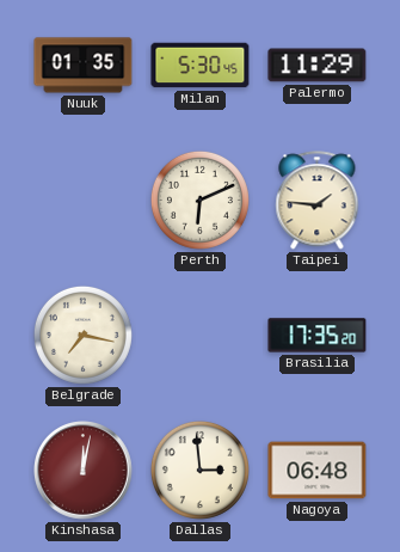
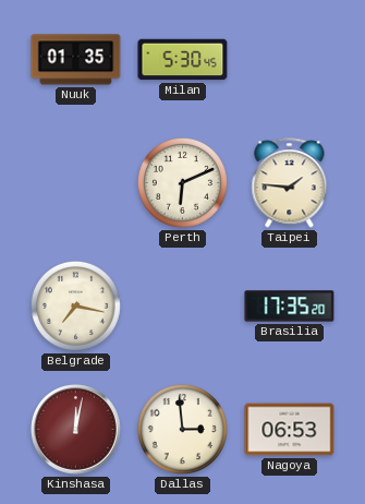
Palermo: 11:29 -> none
Nagoya: 06:48 -> 06:53
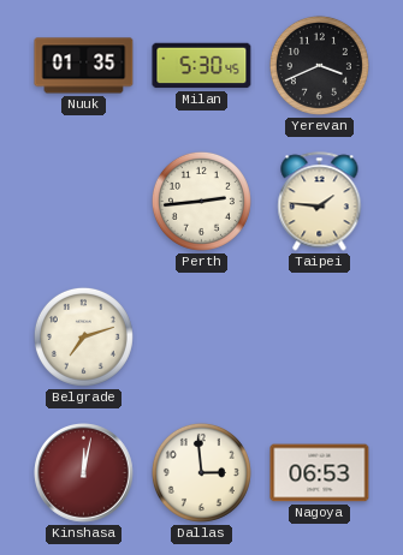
Yerevan: none -> 3:41
Perth: 6:11 -> 2:44
Belgrade: 7:17 -> 7:12
Brasilia: 17:35 -> none
